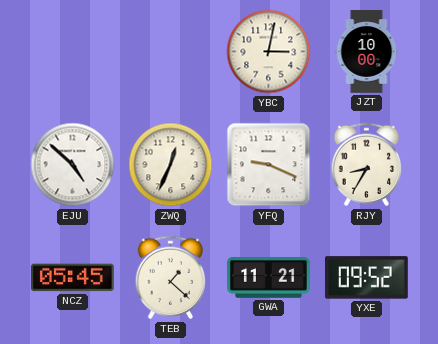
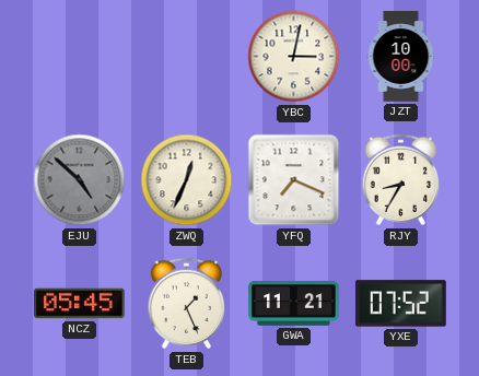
EJU dial: white -> grey
YFQ: 9:19 -> 7:19
TEB: 1:22 -> 1:26
YXE: 09:52 -> 07:52
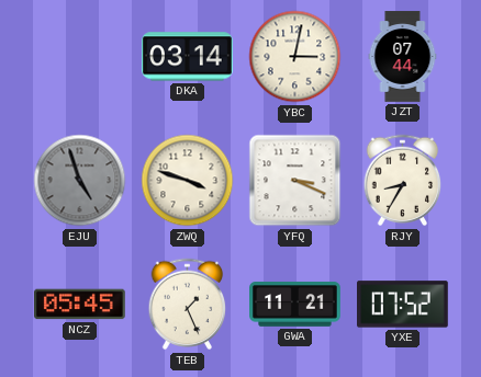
DKA: none -> 03:14
JZT: 10:00 -> 07:44
EJU: 4:52 -> 4:57
ZWQ: 12:34 -> 3:48
YFQ: 7:19 -> 3:19
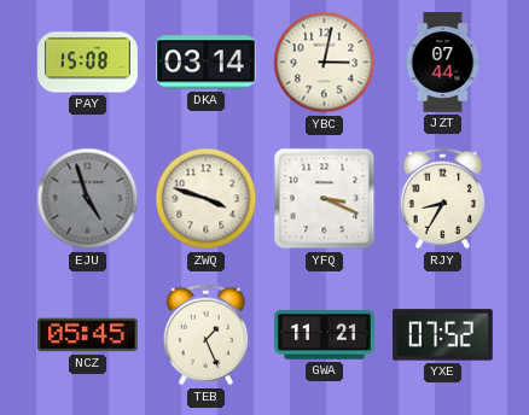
PAY: none -> 15:08
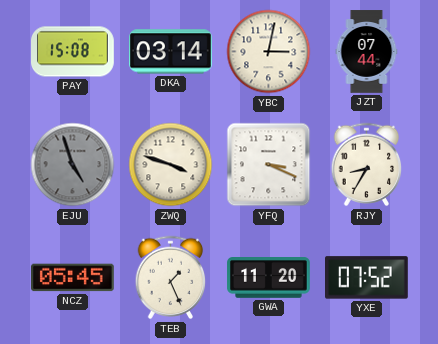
GWA: 11:21 -> 11:20
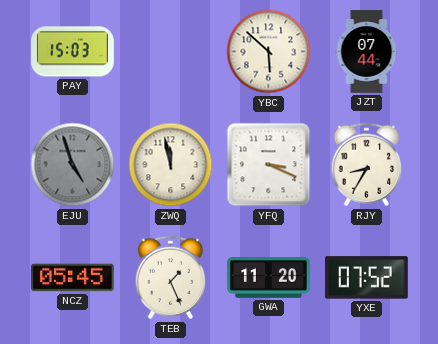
PAY: 15:08 -> 15:03
DKA: 03:14 -> none
YBC: 3:02 -> 5:52
ZWQ: 3:48 -> 11:58
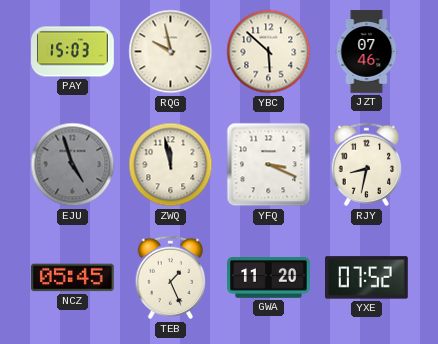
RQG: none -> 9:58
JZT: 07:44 -> 07:46
RJY: 8:35 -> 8:32
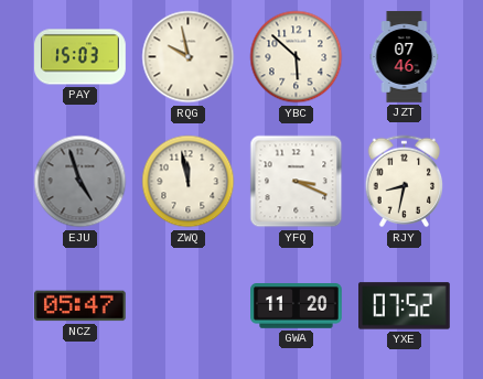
NCZ: 05:45 -> 05:47
TEB: 1:26 -> none
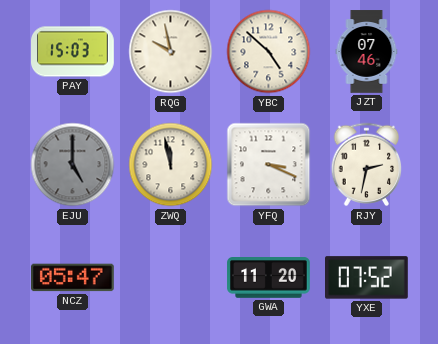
YBC: 5:52 -> 4:52
EJU: 4:57 -> 5:00
RJY: 8:32 -> 2:32
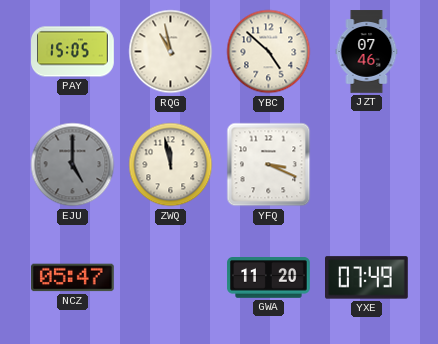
PAY: 15:03 -> 15:05
RQG: 9:58 -> 10:58
RJY: 2:32 -> none
YXE: 07:52 -> 07:49
